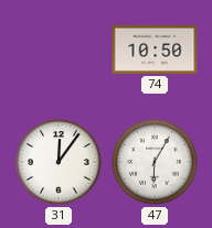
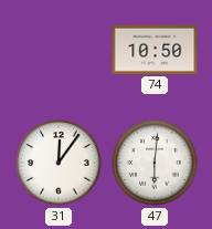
47: 6:05 -> 6:01
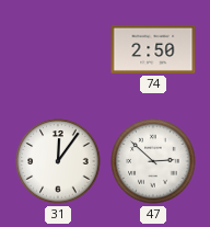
74: 10:50 -> 2:50
47: 6:01 -> 2:52
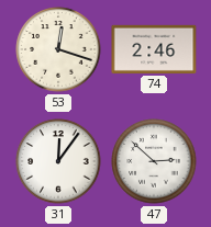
53: none -> 12:18
74: 2:50 -> 2:46
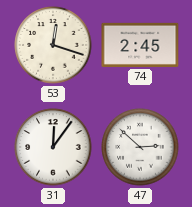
74: 2:46 -> 2:45
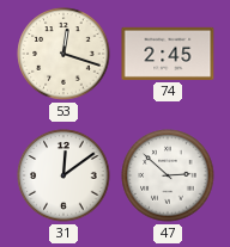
31: 12:06 -> 12:09
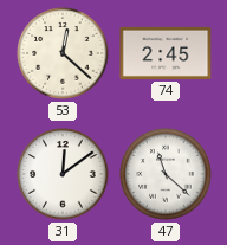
53: 12:18 -> 12:22
47: 2:52 -> 11:22
